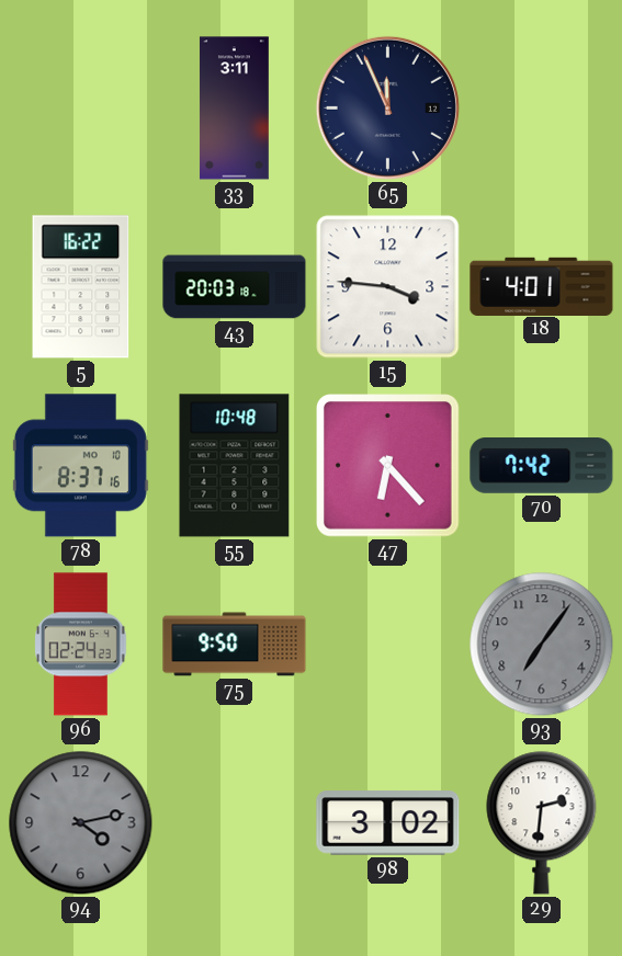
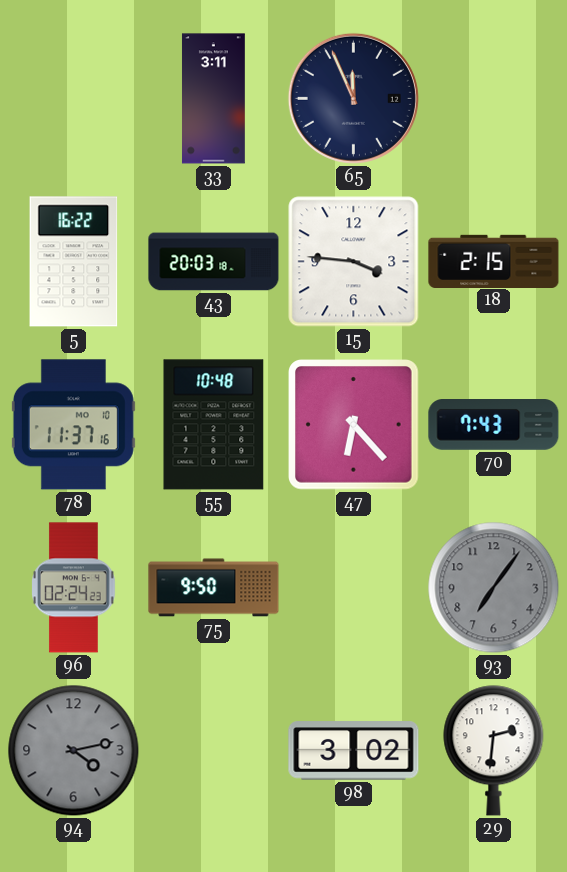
18: 4:01 -> 2:15
78: 8:37 -> 11:37
70: 7:42 -> 7:43
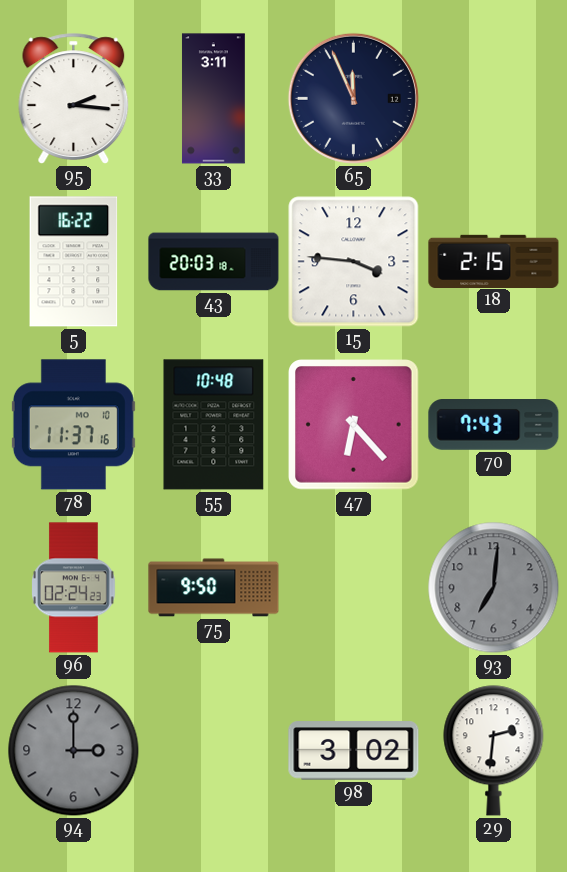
95: none -> 2:16
93: 7:06 -> 7:01
94: 4:13 -> 3:00
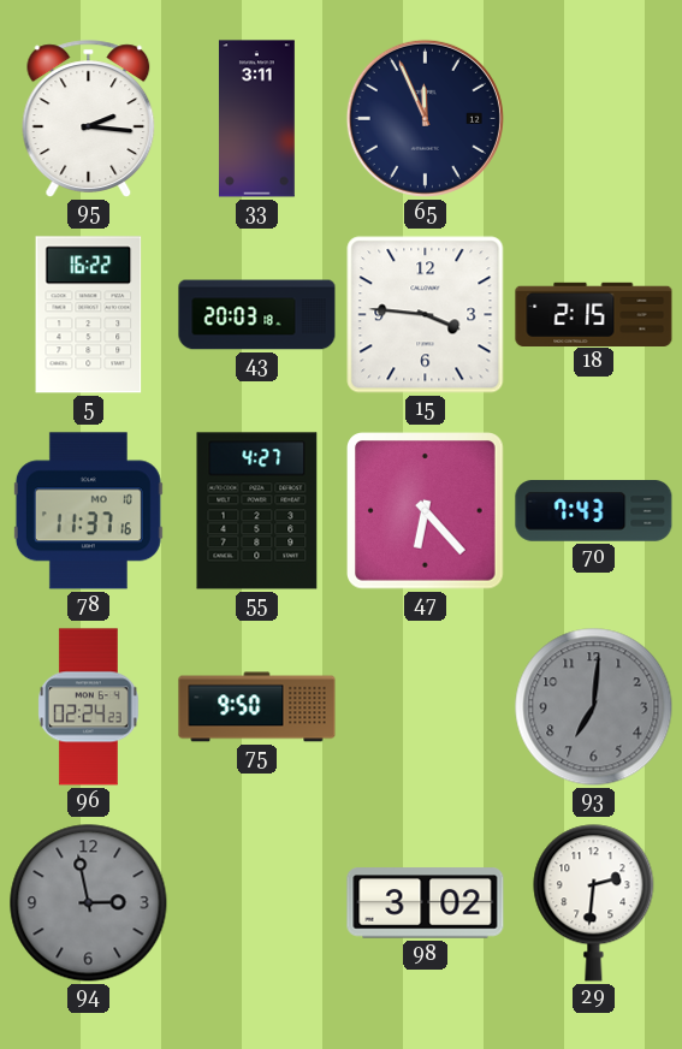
55: 10:48 -> 4:27
94: 3:00 -> 2:58
